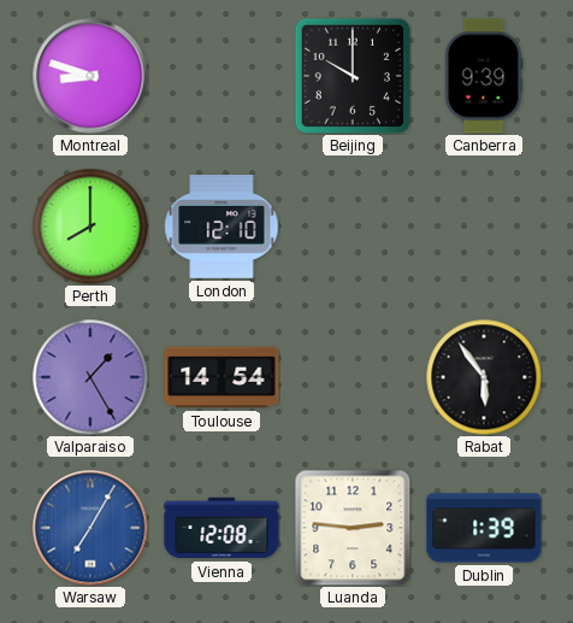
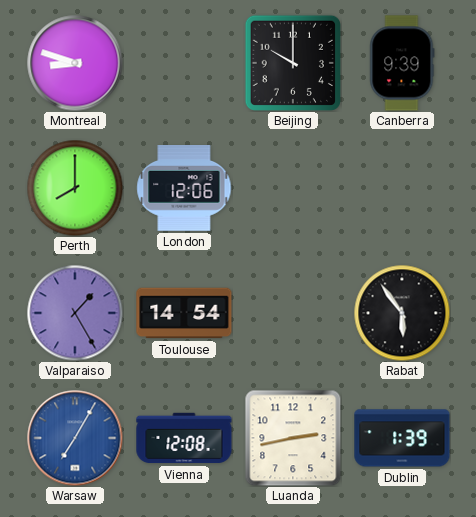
London: 12:10 -> 12:06
Luanda: 2:46 -> 2:43
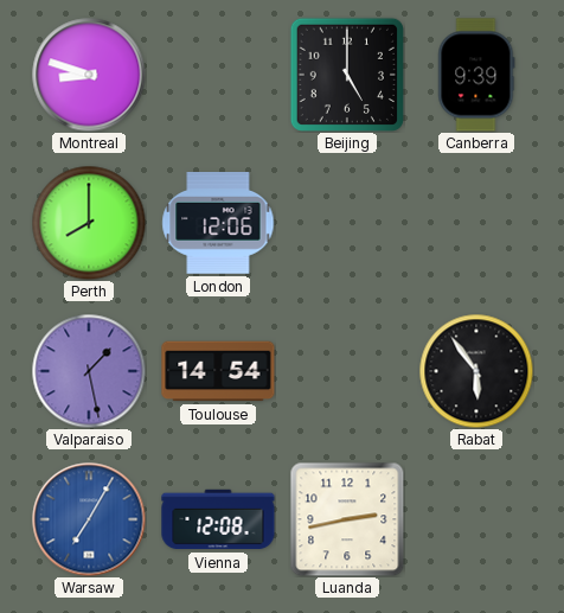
Beijing: 10:00 -> 5:00
Valparaiso: 1:25 -> 1:28
Dublin: 1:39 -> none
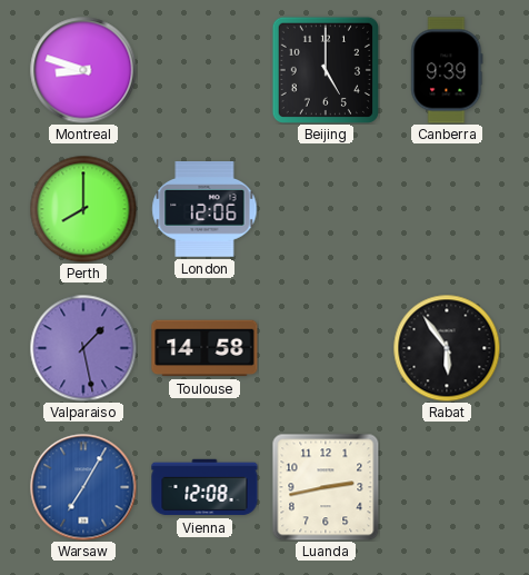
Toulouse: 14:54 -> 14:58
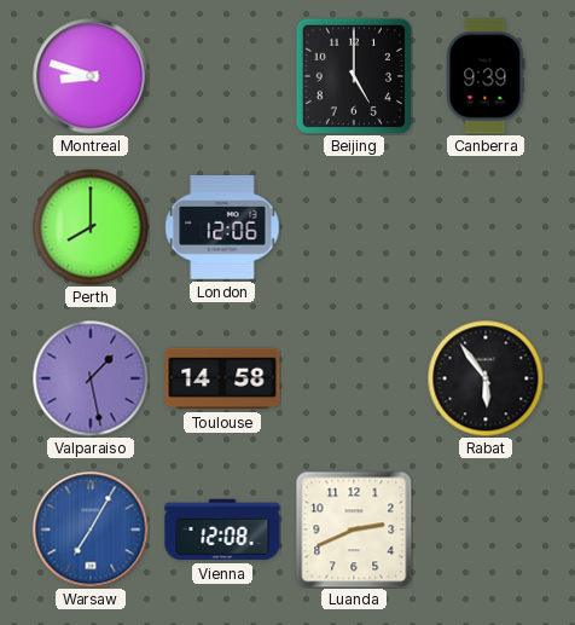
Luanda: 2:43 -> 2:41
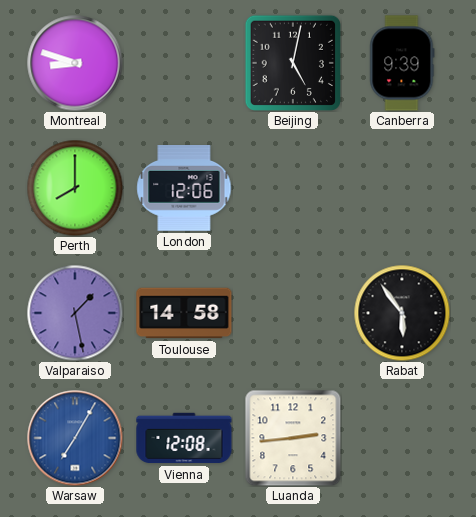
Beijing: 5:00 -> 5:02
Luanda: 2:41 -> 2:44
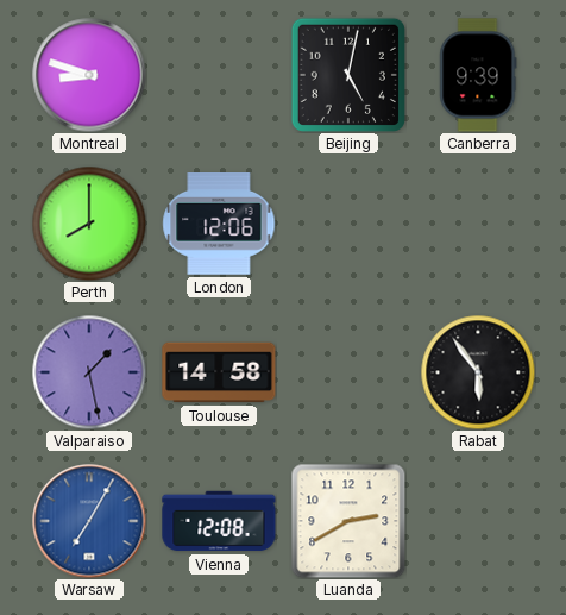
Luanda: 2:44 -> 2:40
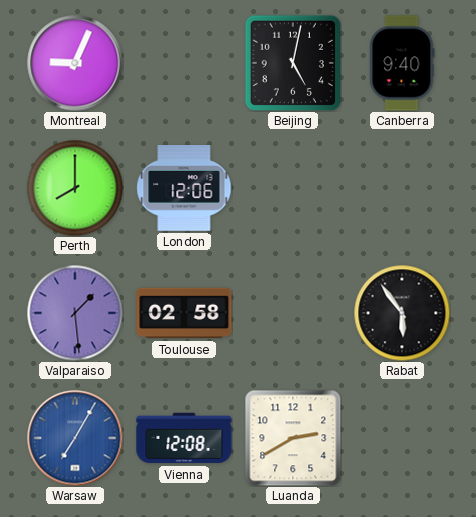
Montreal: 8:48 -> 9:04
Canberra: 9:39 -> 9:40
Valparaiso: 1:28 -> 1:29
Toulouse: 14:58 -> 02:58
